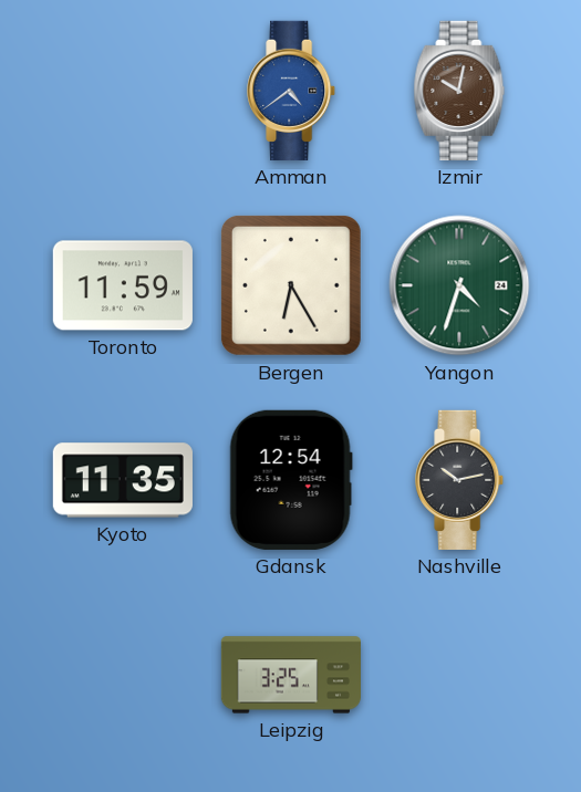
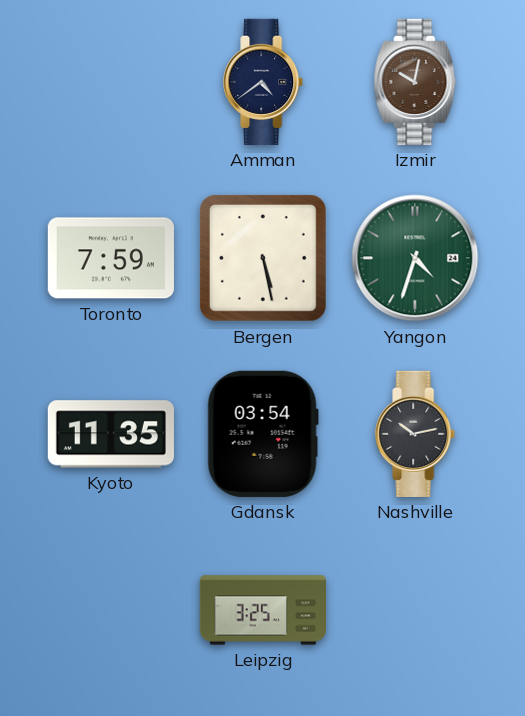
Amman dial: blue -> navy
Toronto: 11:59 -> 7:59
Bergen: 6:25 -> 5:28
Gdansk: 12:54 -> 03:54
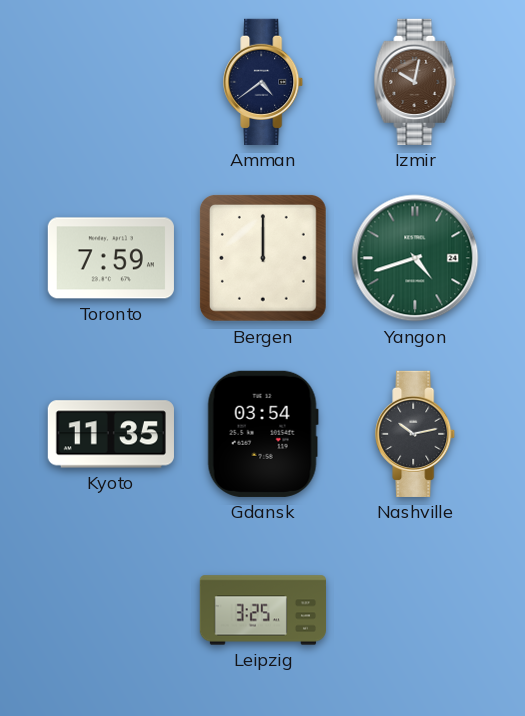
Bergen: 5:28 -> 12:00
Yangon: 4:33 -> 4:42
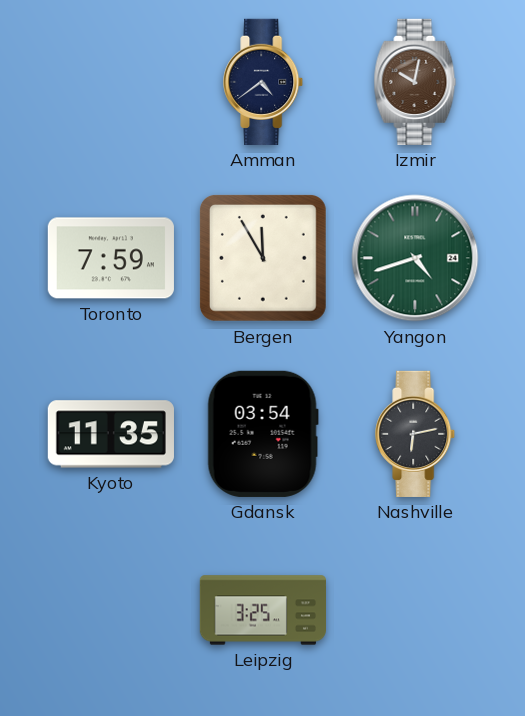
Bergen: 12:00 -> 11:55
Nashville: 10:13 -> 6:13
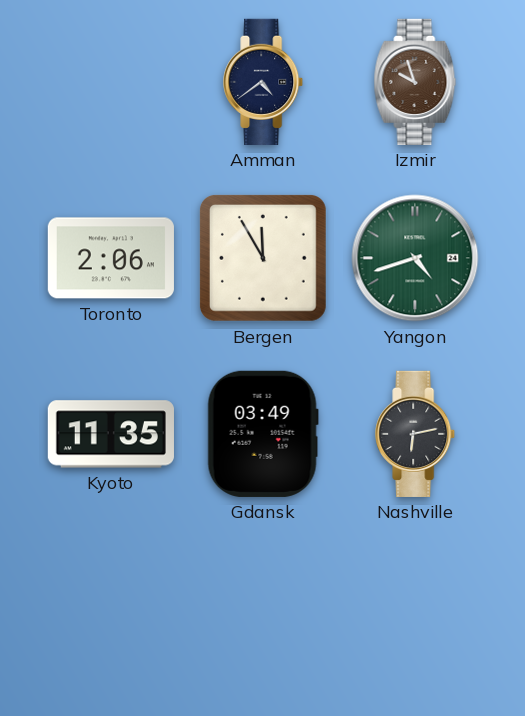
Izmir: 10:02 -> 9:57
Toronto: 7:59 -> 2:06
Gdansk: 03:54 -> 03:49
Leipzig: 3:25 -> none
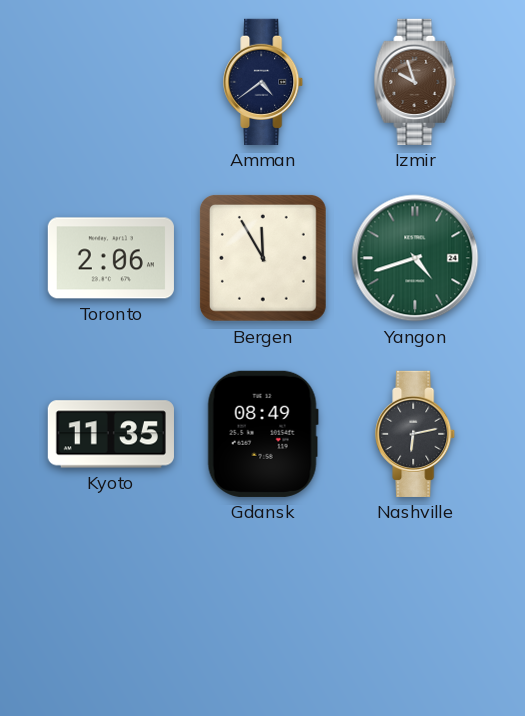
Gdansk: 03:49 -> 08:49
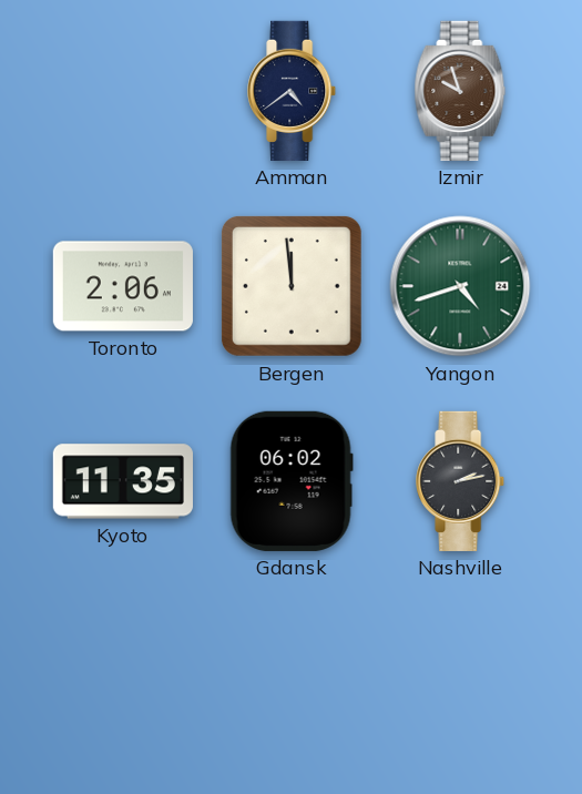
Bergen: 11:55 -> 11:59
Gdansk: 08:49 -> 06:02
Nashville: 6:13 -> 2:13
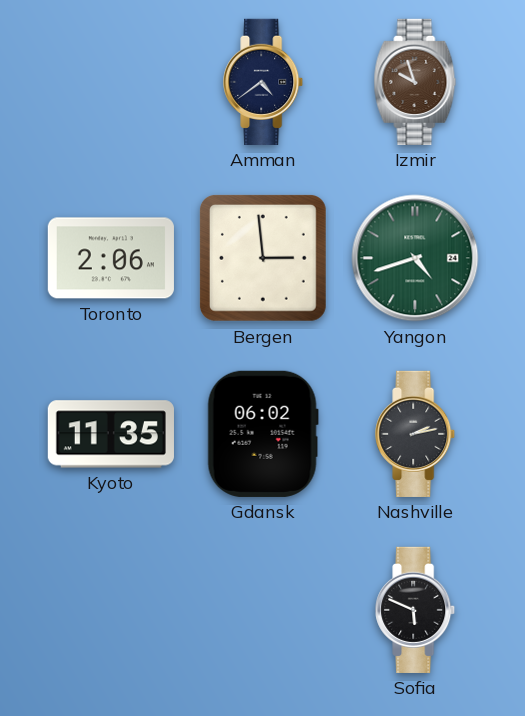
Bergen: 11:59 -> 2:59
Sofia: none -> 5:49
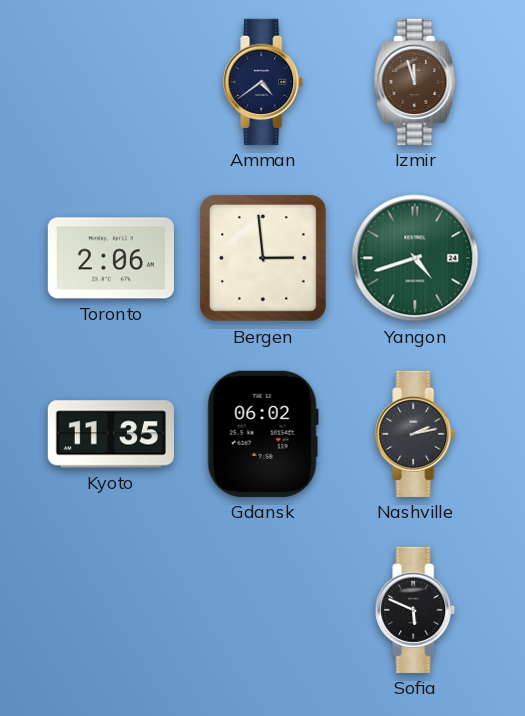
Izmir: 9:57 -> 11:57
